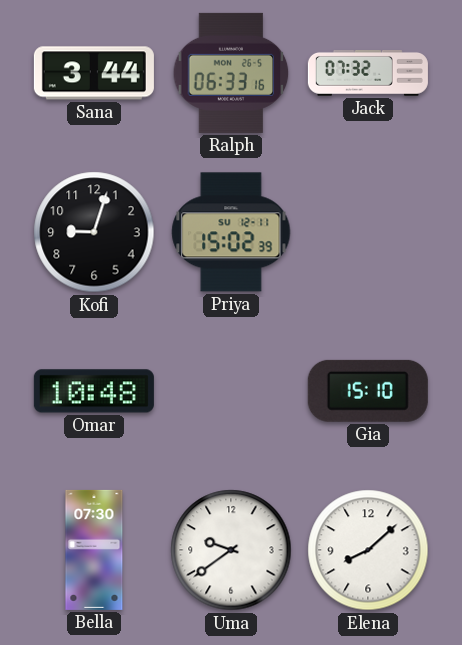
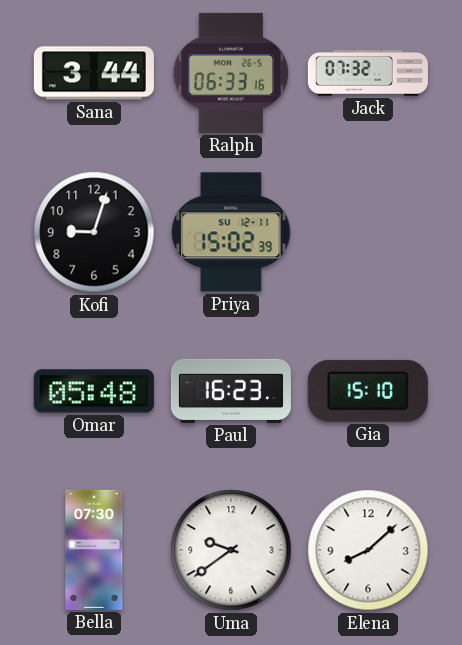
Omar: 10:48 -> 05:48
Paul: none -> 16:23
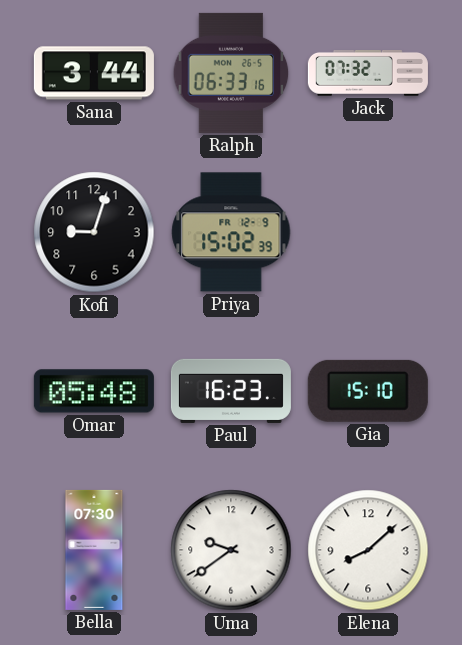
Priya date: SU 12-11 -> FR 12-9
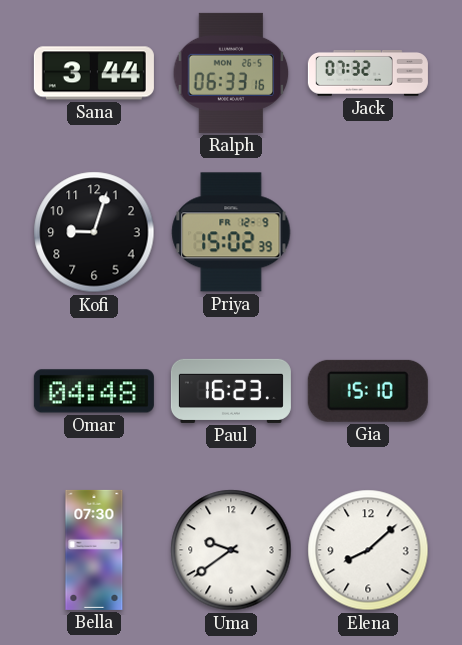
Omar: 05:48 -> 04:48
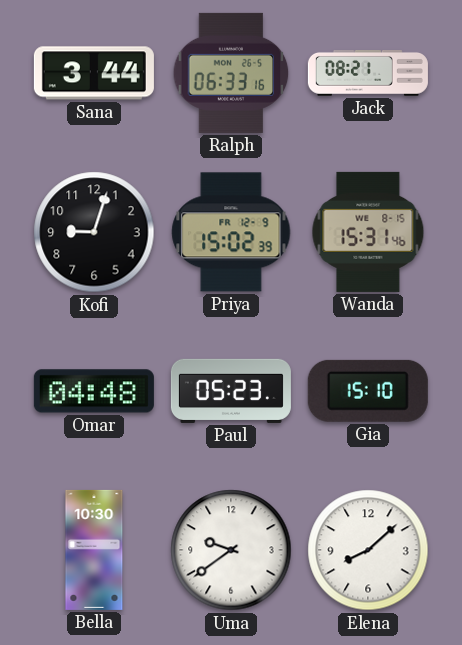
Jack: 07:32 -> 08:21
Wanda: none -> 15:31
Paul: 16:23 -> 05:23
Bella: 07:30 -> 10:30
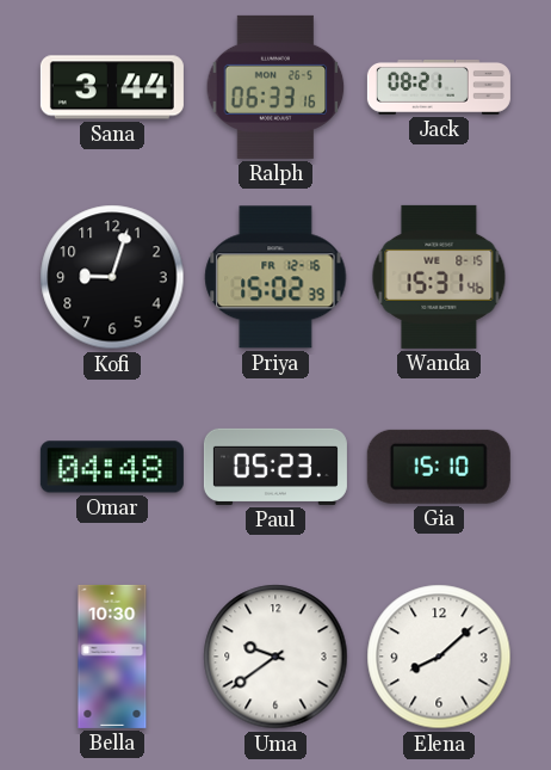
Priya date: FR 12-9 -> FR 12-16
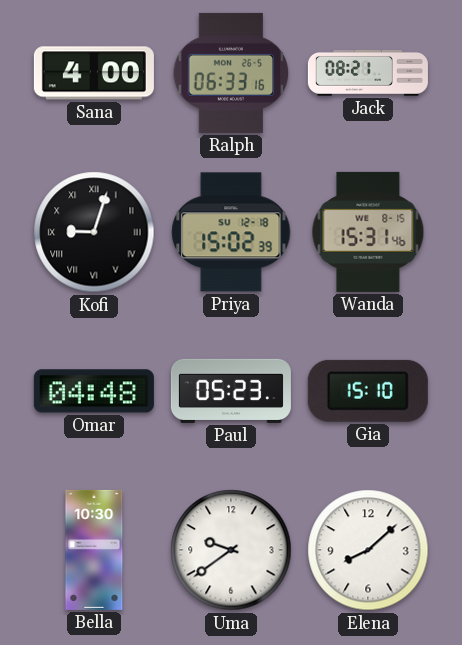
Sana: 3:44 -> 4:00
Kofi numerals: Arabic -> Roman
Priya date: FR 12-16 -> SU 12-18
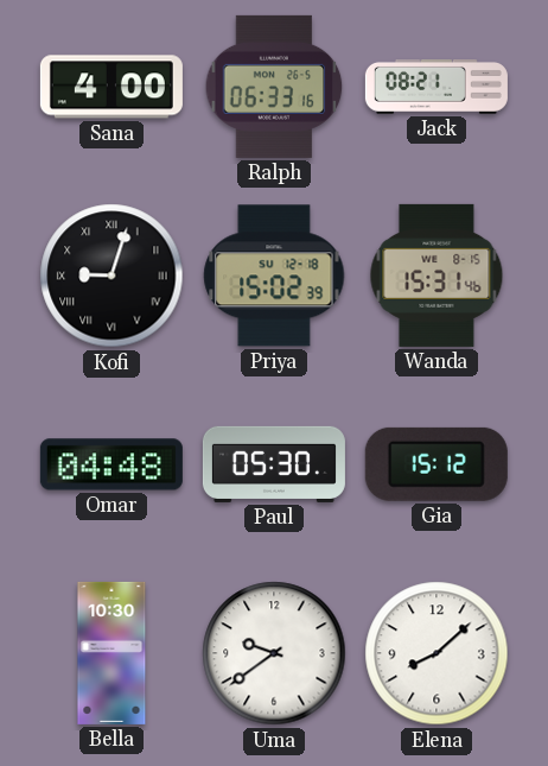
Paul: 05:23 -> 05:30
Gia: 15:10 -> 15:12
